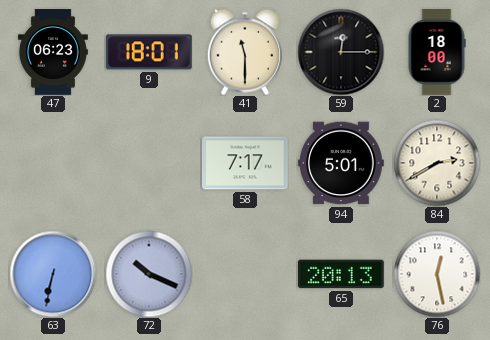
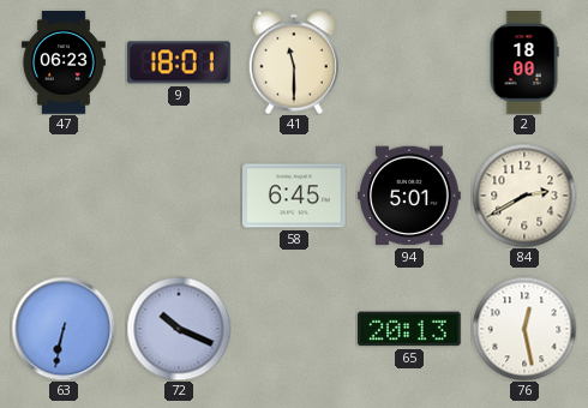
59: 12:15 -> none
58: 7:17 -> 6:45
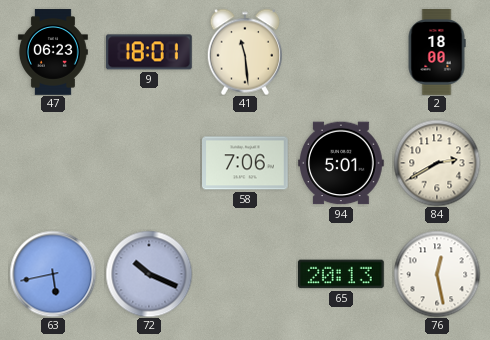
41: 11:30 -> 11:29
58: 6:45 -> 7:06
63: 6:32 -> 5:43
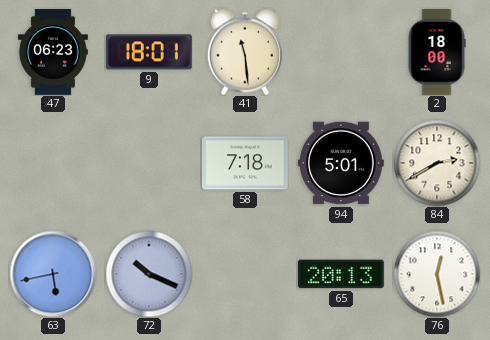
58: 7:06 -> 7:18
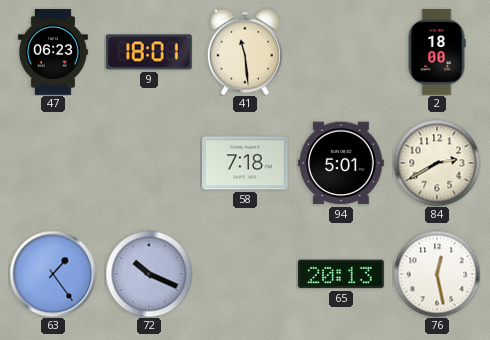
63: 5:43 -> 1:24
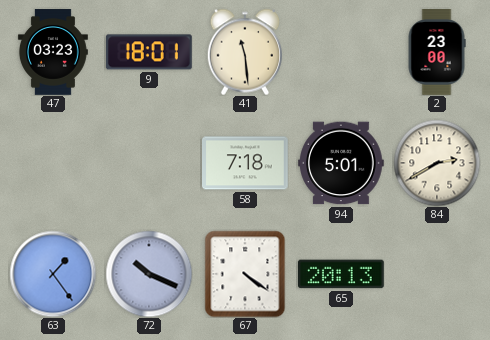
47: 06:23 -> 03:23
2: 18:00 -> 23:00
67: none -> 4:21
76: 12:28 -> none
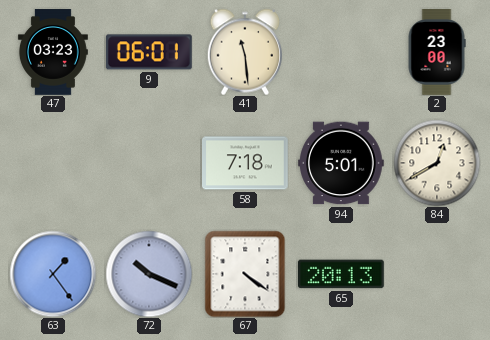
9: 18:01 -> 06:01
84: 2:40 -> 12:40
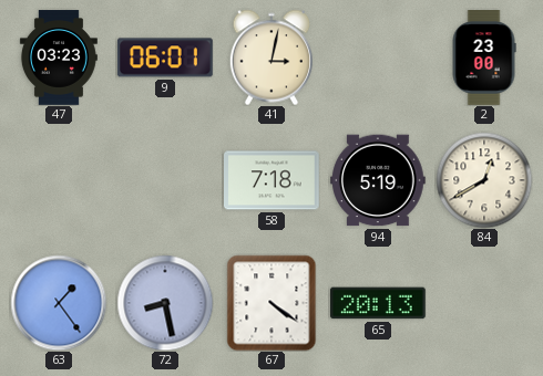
41: 11:29 -> 3:02
94: 5:01 -> 5:19
72: 10:19 -> 8:28
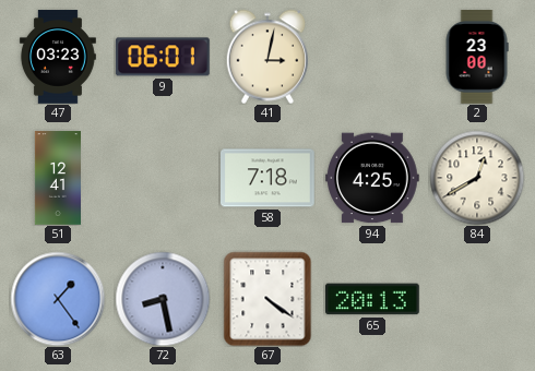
51: none -> 12:41
94: 5:19 -> 4:25
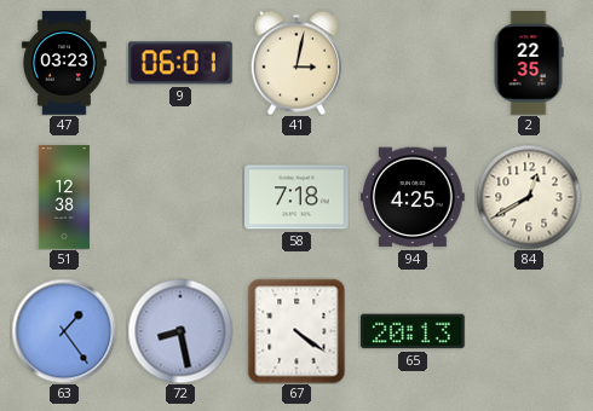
2: 23:00 -> 22:35
51: 12:41 -> 12:38
